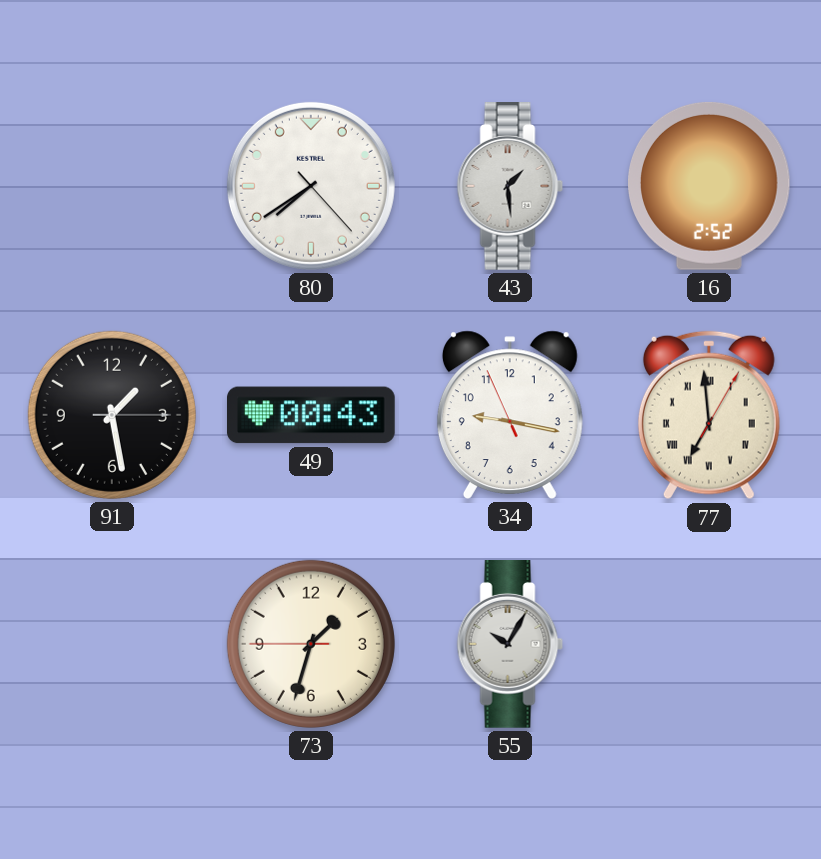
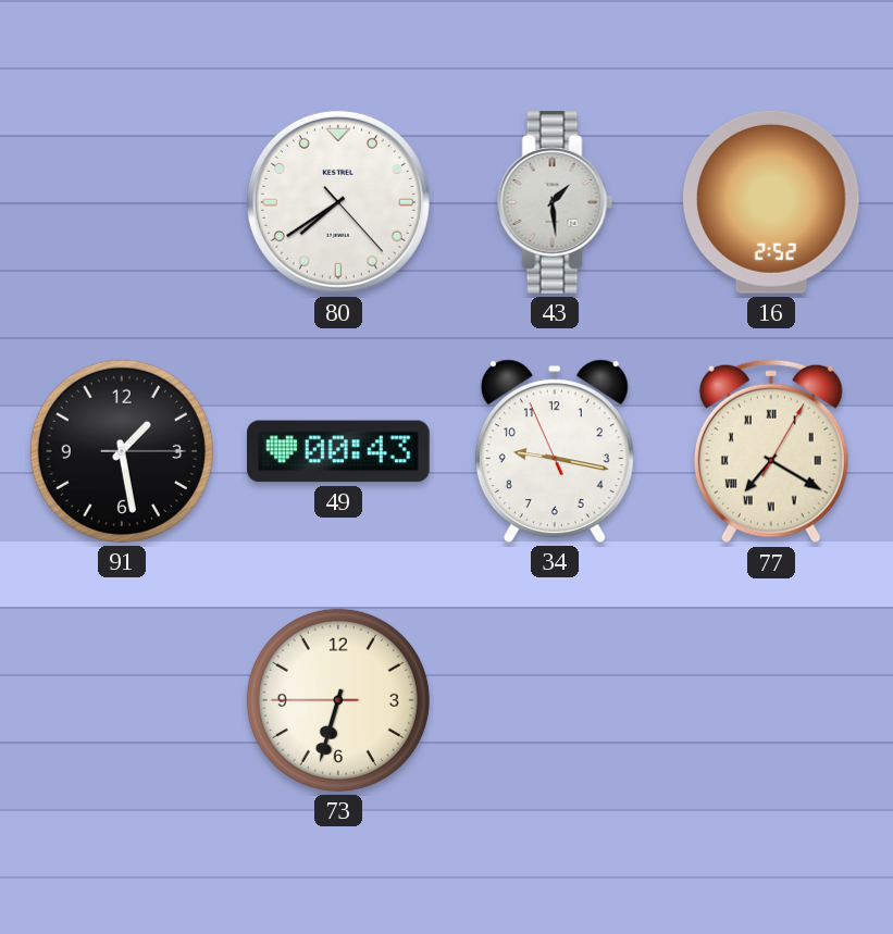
77: 6:59 -> 7:20
73: 1:32 -> 6:32
55: 10:05 -> none
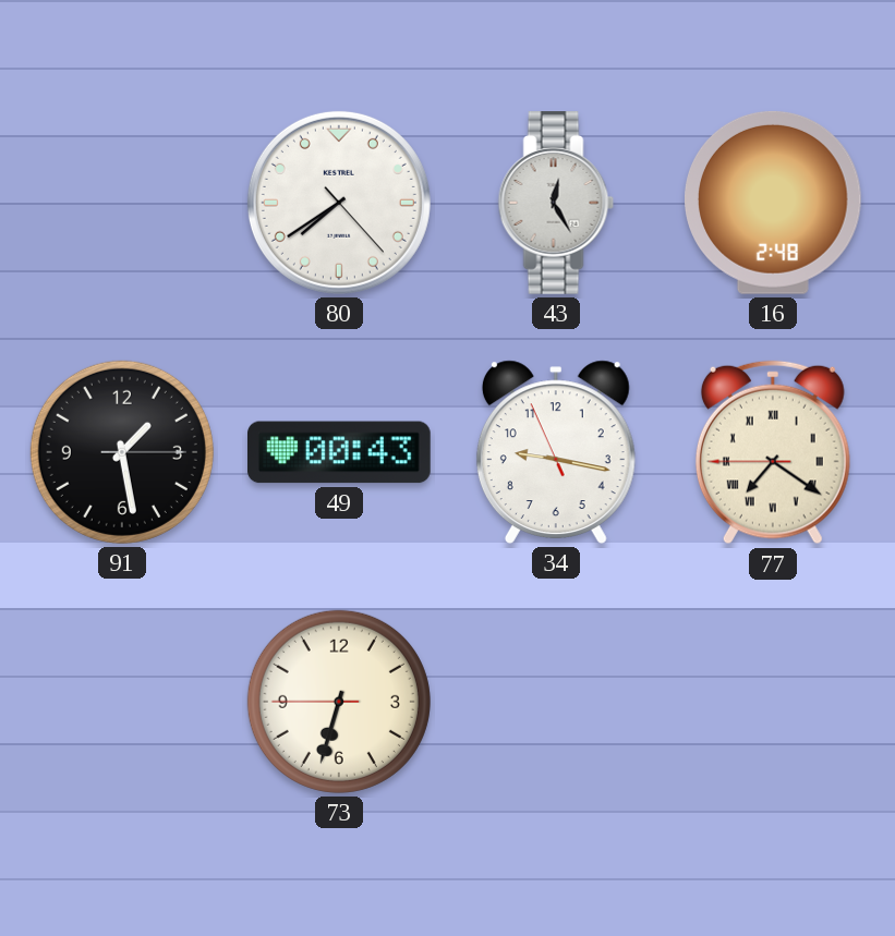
43: 1:29 -> 12:25
16: 2:52 -> 2:48
77: 7:20:05 -> 7:20:45
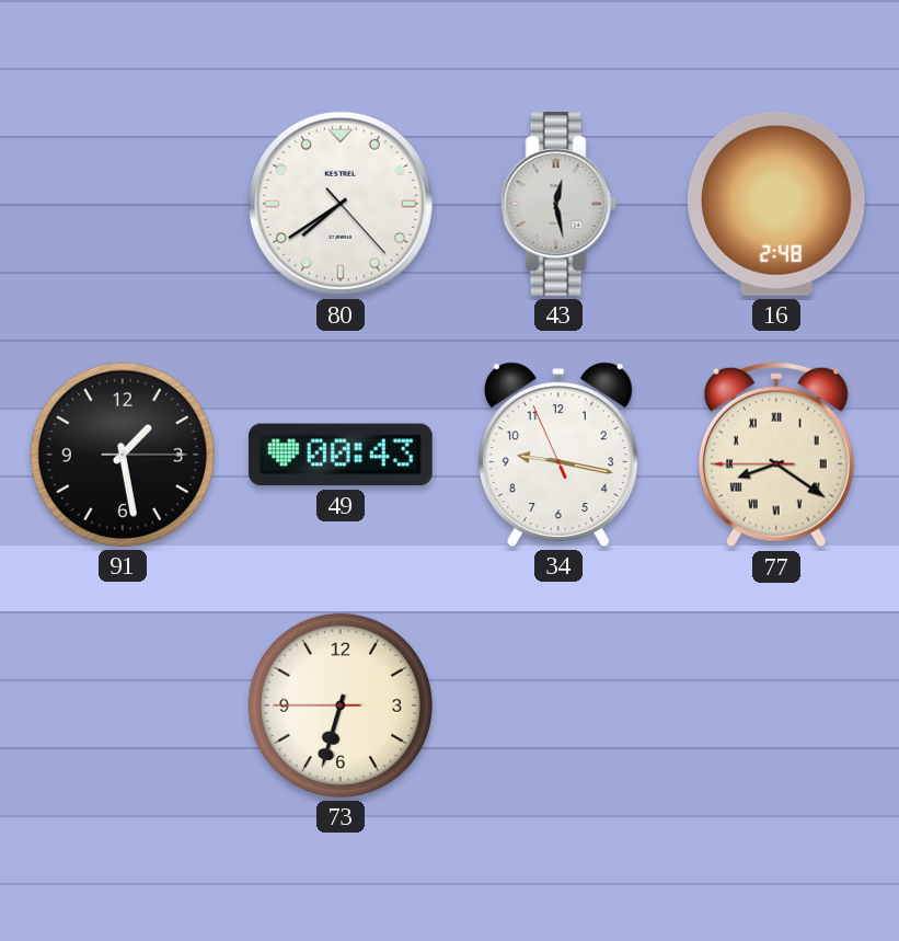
43: 12:25 -> 12:28
77: 7:20 -> 8:20
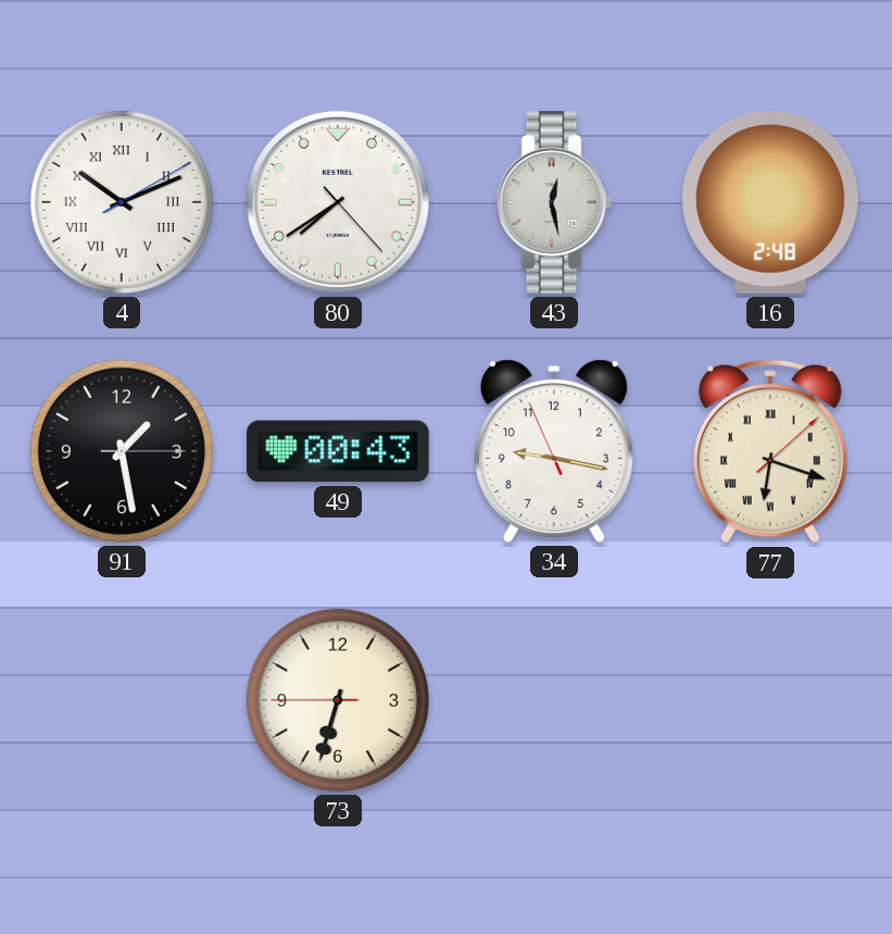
4: none -> 10:11
77: 8:20 -> 6:18
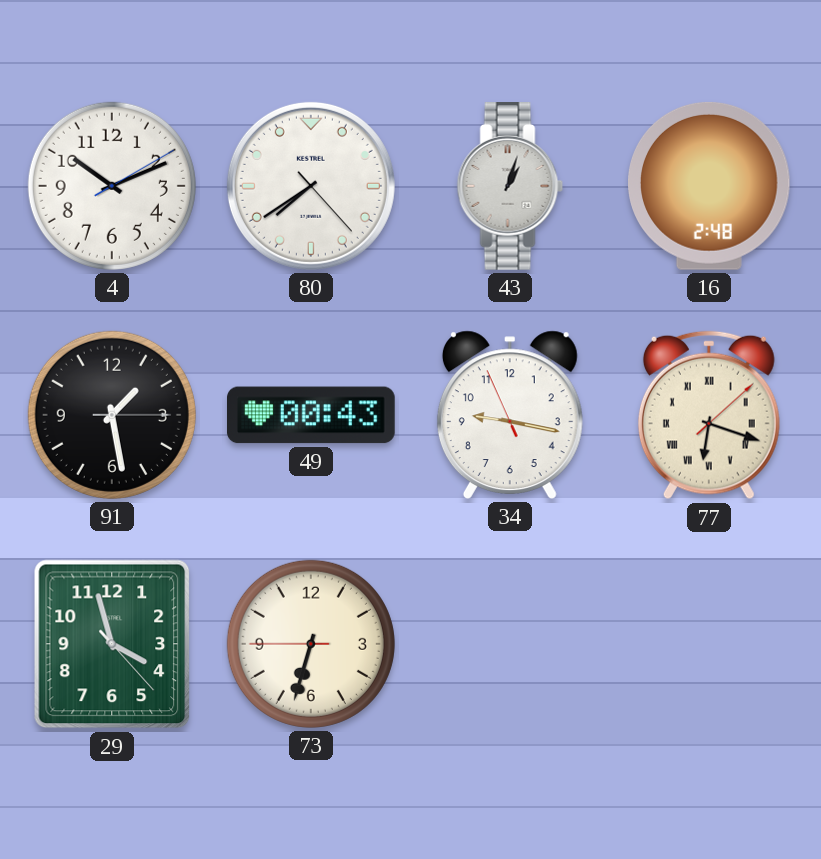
4 numerals: Roman -> Arabic
43: 12:28 -> 1:03
29: none -> 3:57
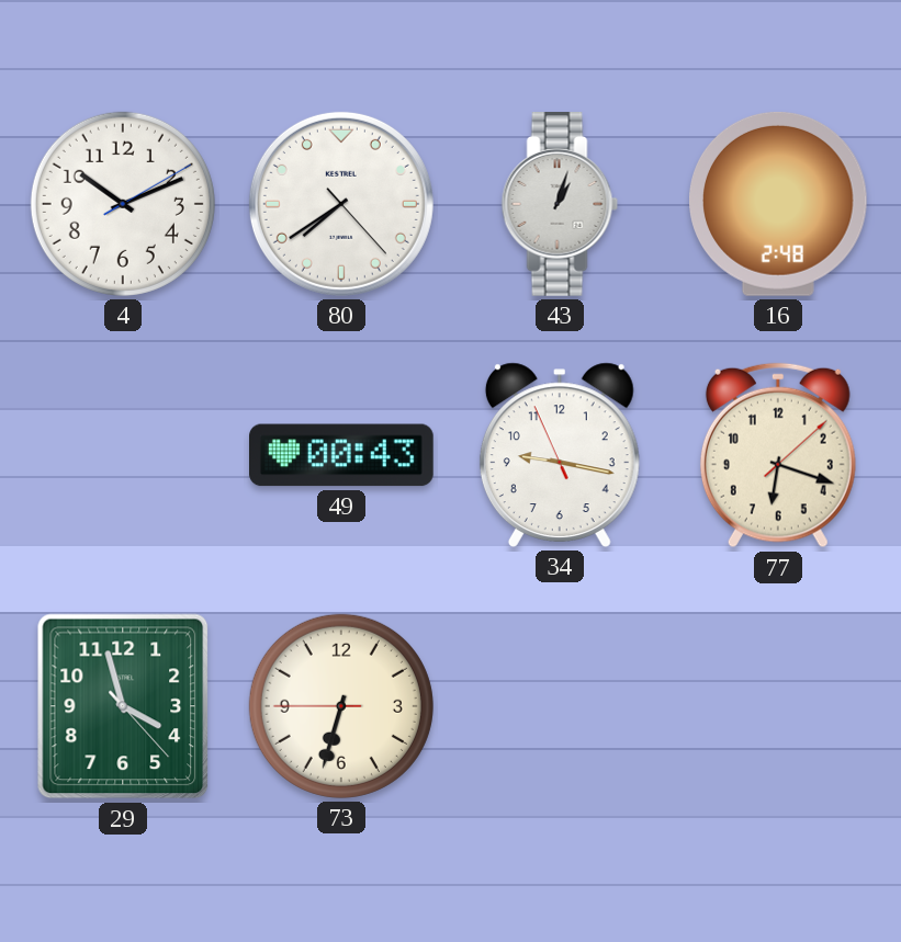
91: 1:28 -> none
77 numerals: Roman -> Arabic
